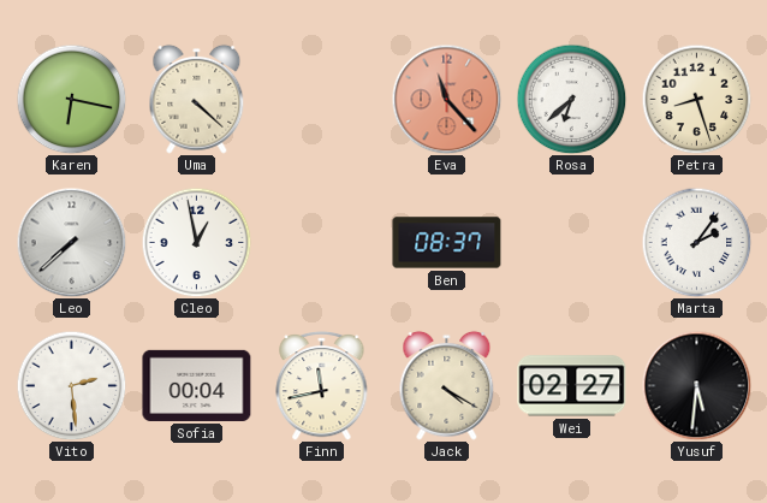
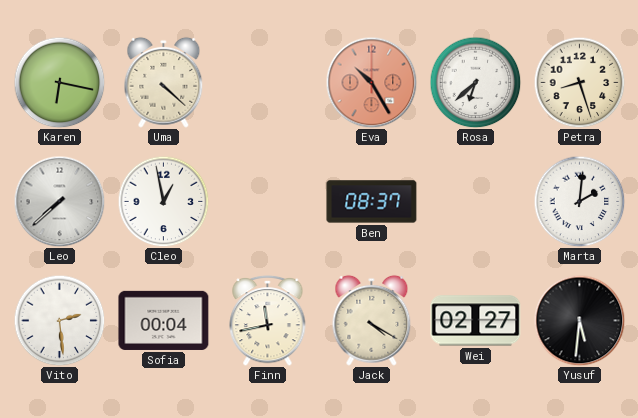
Eva: 11:23 -> 10:25
Marta: 2:06 -> 2:01
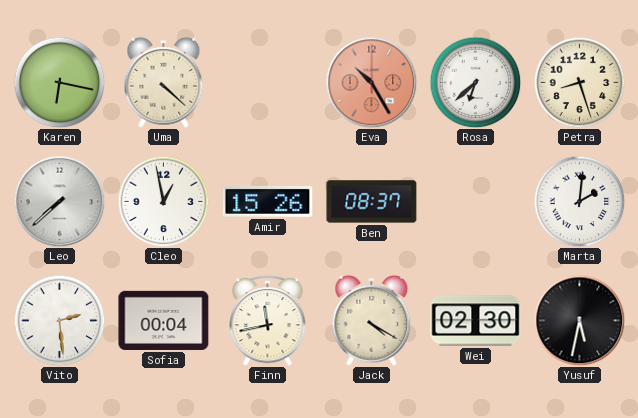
Amir: none -> 15:26
Wei: 02:27 -> 02:30
Yusuf: 5:31 -> 5:32
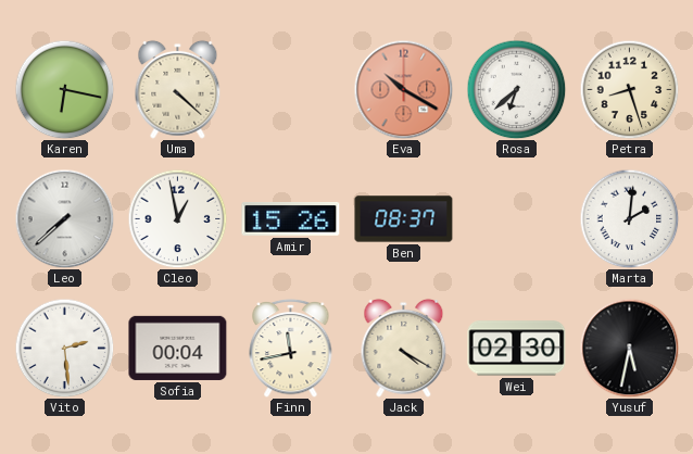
Eva: 10:25 -> 10:20
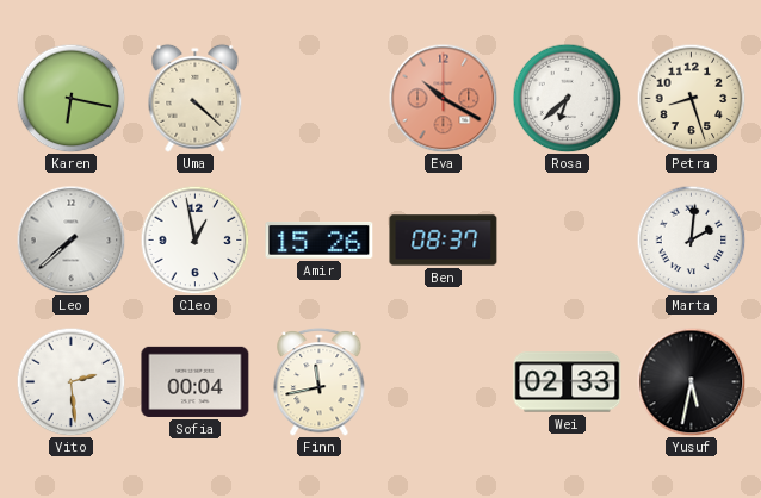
Jack: 4:20 -> none
Wei: 02:30 -> 02:33
